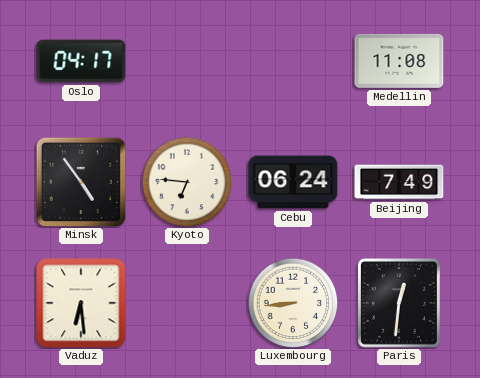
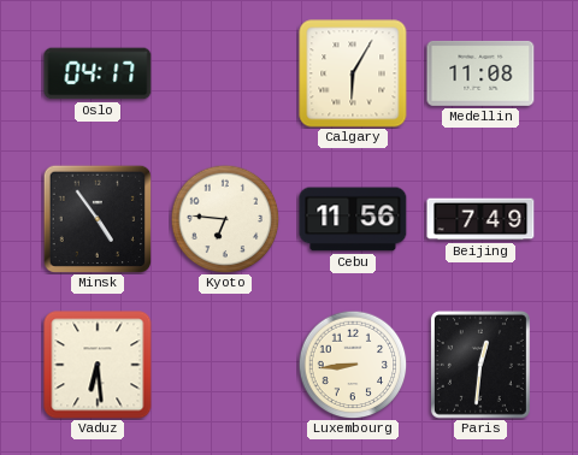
Calgary: none -> 6:05
Cebu: 06:24 -> 11:56
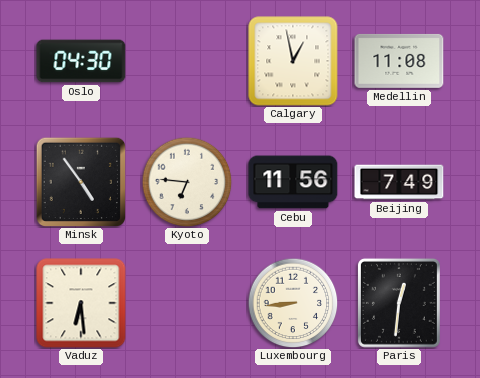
Oslo: 04:17 -> 04:30
Calgary: 6:05 -> 12:58
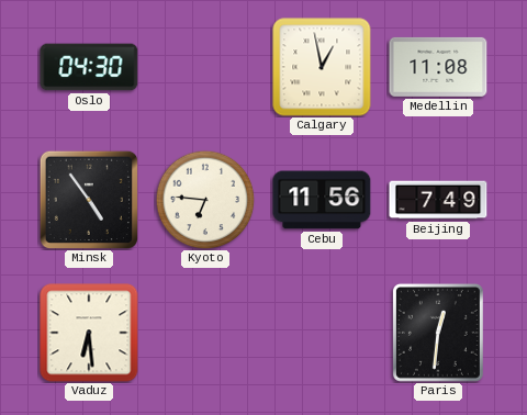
Luxembourg: 8:44 -> none
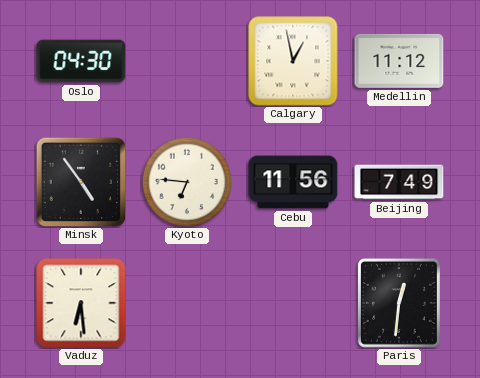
Medellin: 11:08 -> 11:12
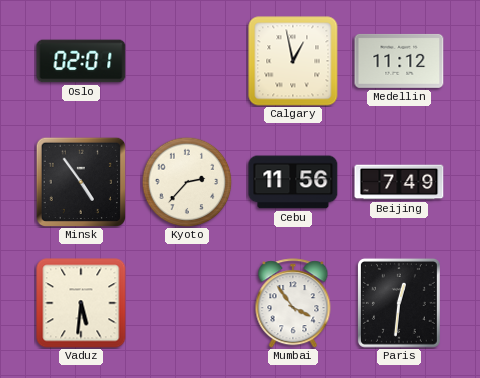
Oslo: 04:30 -> 02:01
Kyoto: 6:46 -> 2:37
Vaduz: 6:29 -> 5:31
Mumbai: none -> 3:54
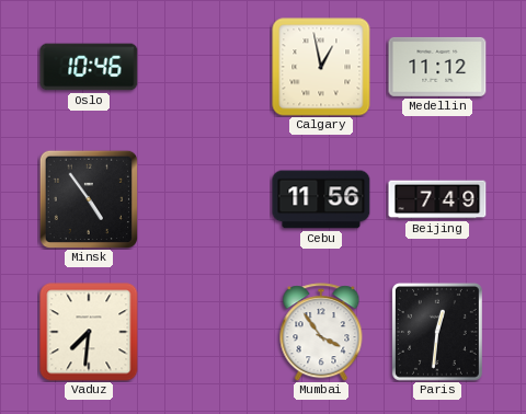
Oslo: 02:01 -> 10:46
Kyoto: 2:37 -> none
Vaduz: 5:31 -> 7:31
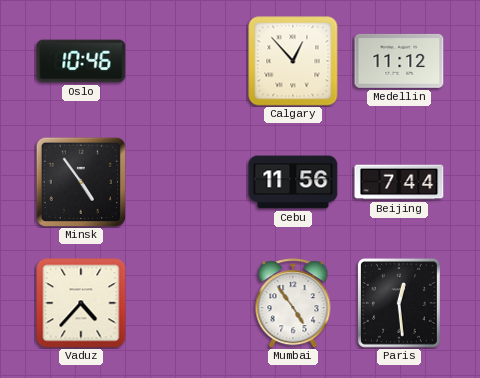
Calgary: 12:58 -> 12:53
Beijing: 7:49 -> 7:44
Vaduz: 7:31 -> 4:37
Mumbai: 3:54 -> 4:54
Paris: 12:31 -> 12:29
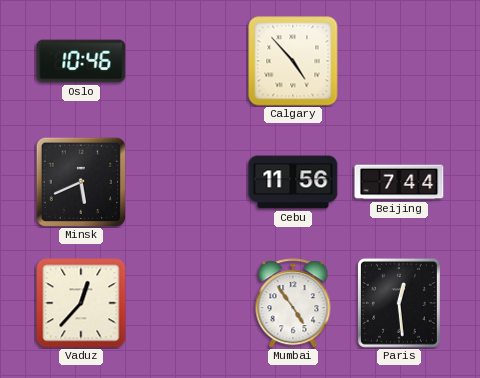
Calgary: 12:53 -> 4:53
Medellin: 11:12 -> none
Minsk: 4:54 -> 5:41
Vaduz: 4:37 -> 12:37
